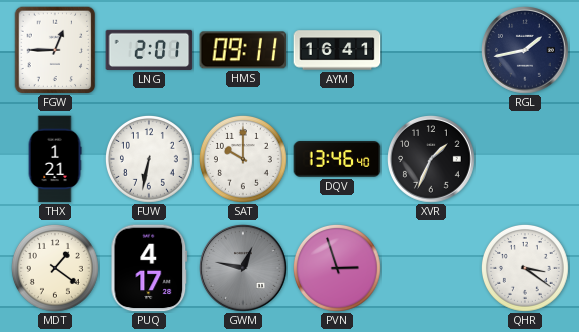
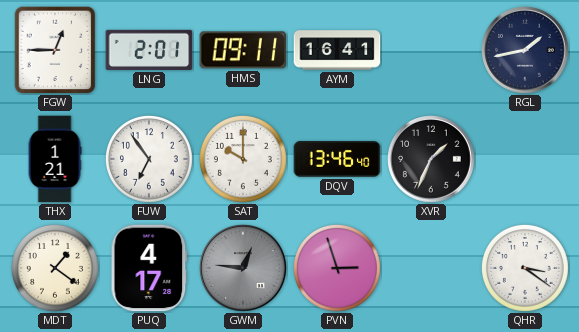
FUW: 6:32 -> 6:54
GWM: 12:47 -> 12:46
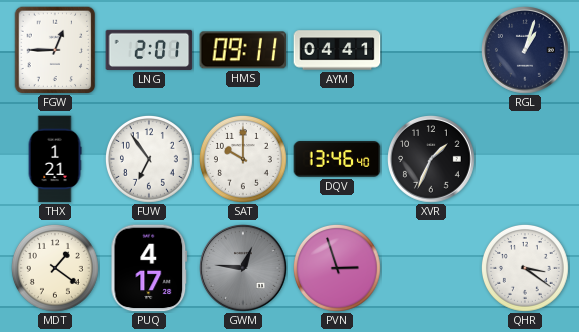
AYM: 16:41 -> 04:41
RGL: 1:43 -> 1:03
